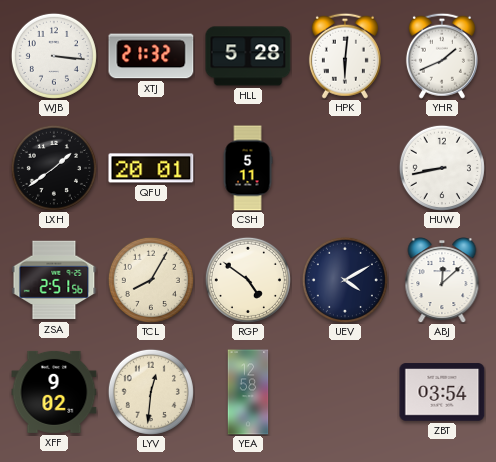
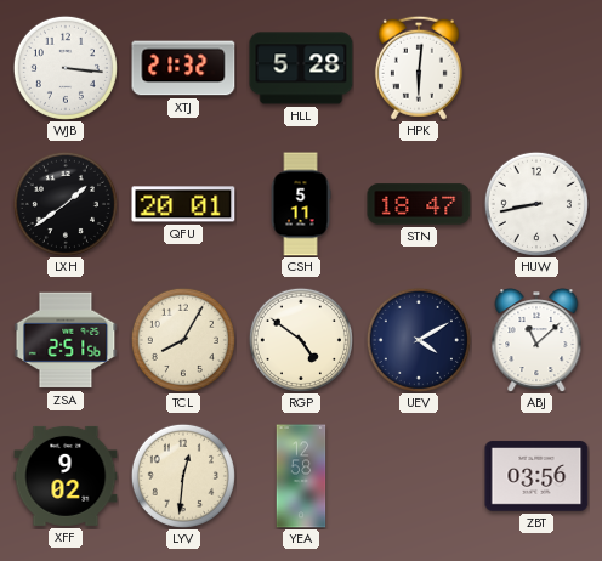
YHR: 1:41 -> none
STN: none -> 18:47
ABJ: 12:08 -> 11:08
ZBT: 03:54 -> 03:56
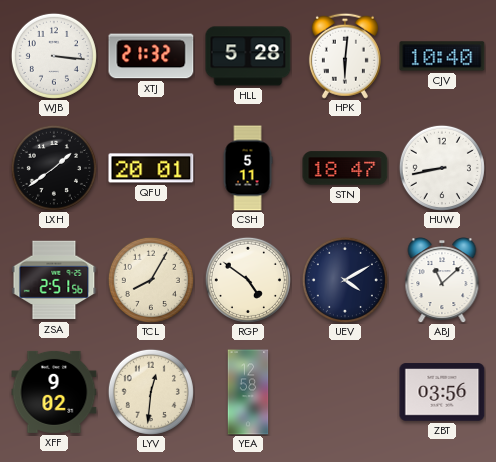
CJV: none -> 10:40
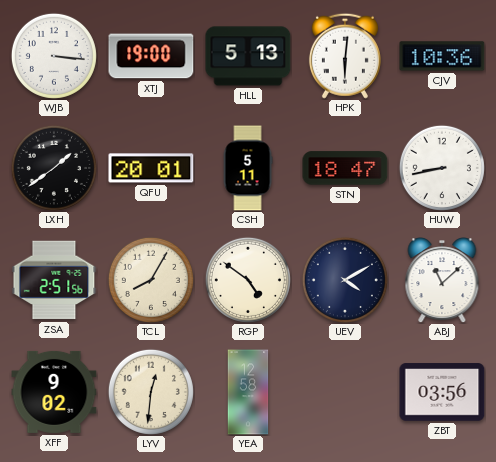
XTJ: 21:32 -> 19:00
HLL: 5:28 -> 5:13
CJV: 10:40 -> 10:36
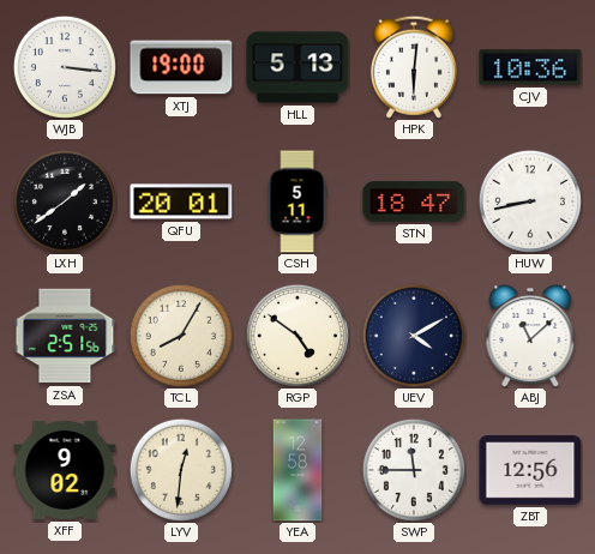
SWP: none -> 11:45
ZBT: 03:56 -> 12:56
